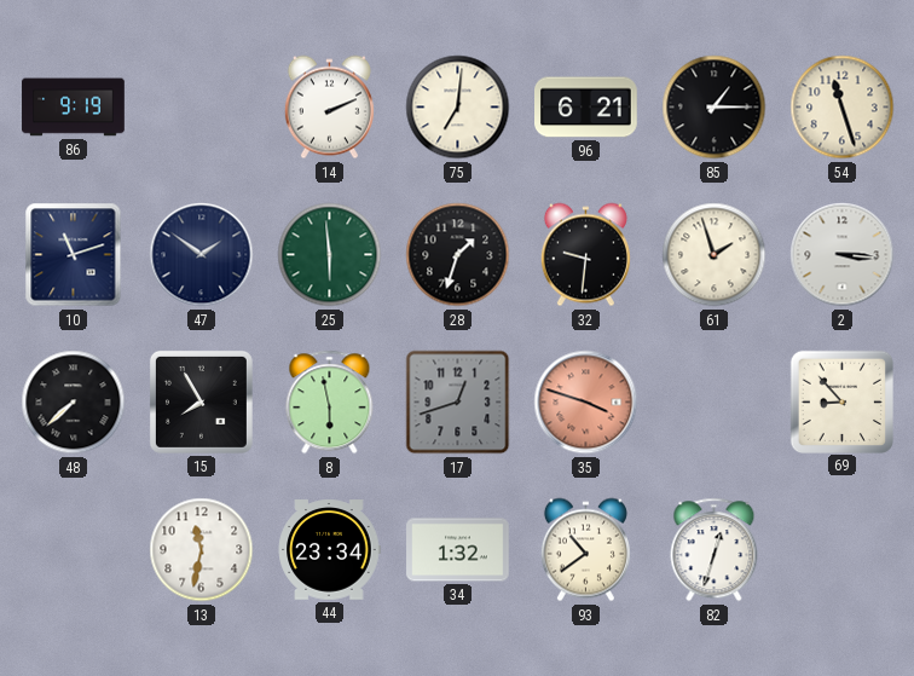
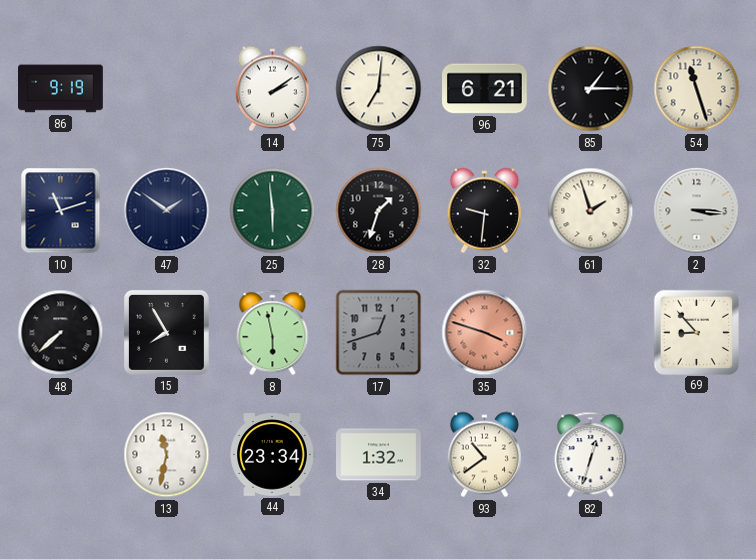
14: 2:11 -> 2:09
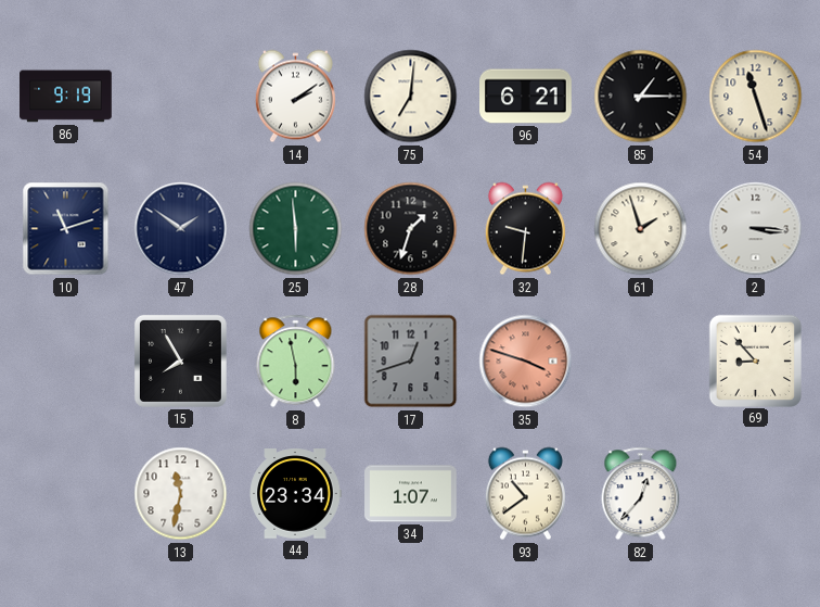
48: 7:38 -> none
34: 1:32 -> 1:07
82: 12:33 -> 12:37
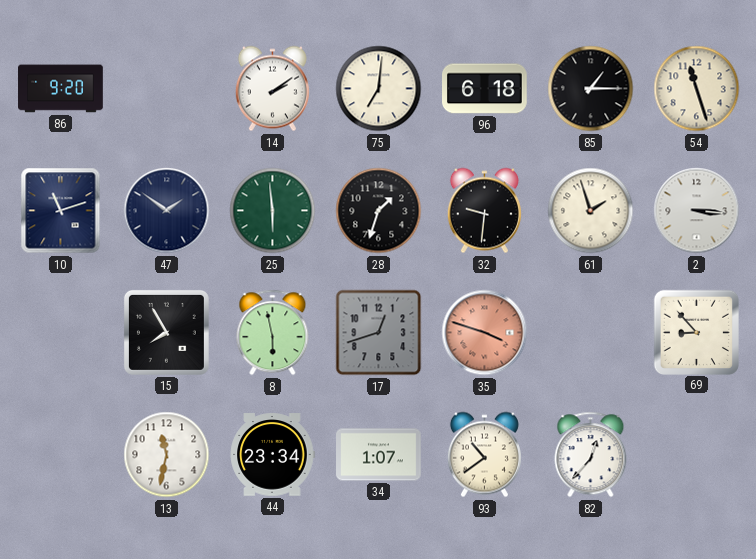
86: 9:19 -> 9:20
96: 6:21 -> 6:18
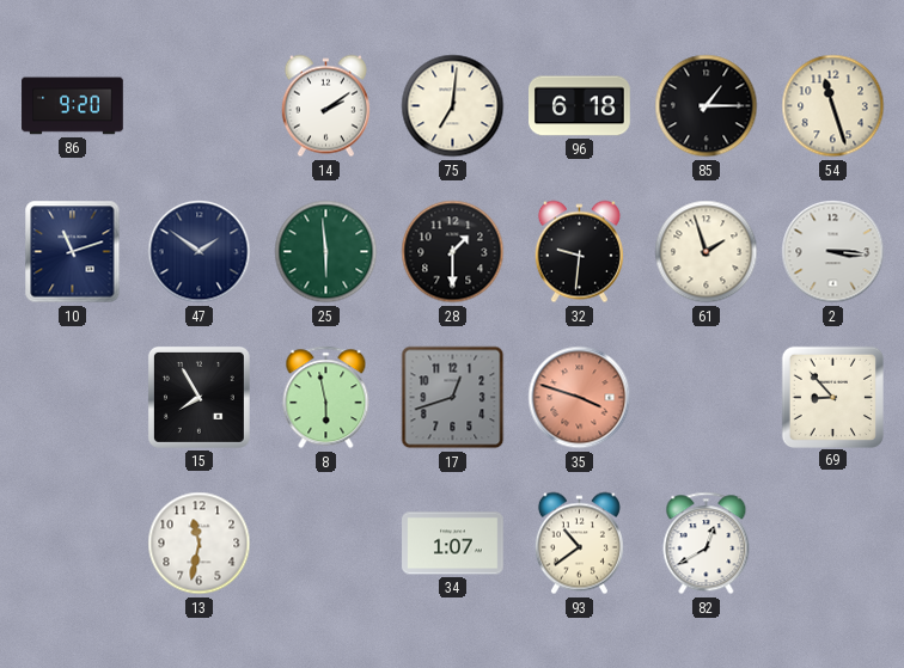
28: 1:33 -> 1:30
44: 23:34 -> none
82: 12:37 -> 12:40
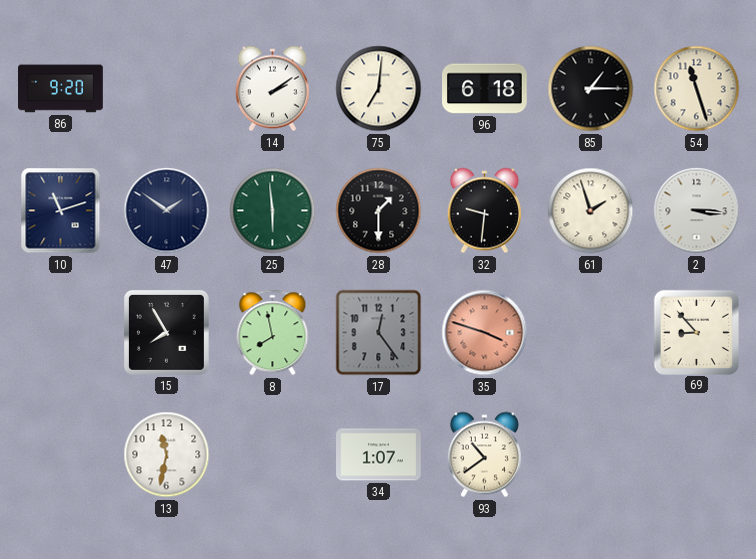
8: 5:58 -> 7:58
17: 12:42 -> 12:24
82: 12:40 -> none
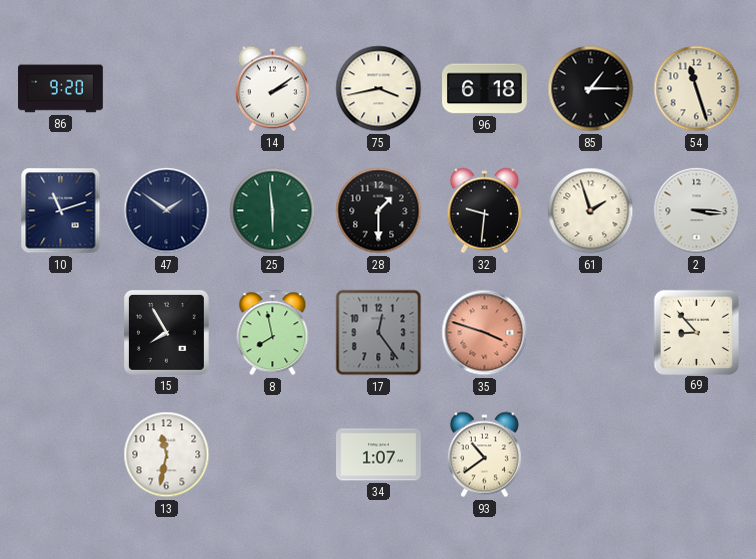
75: 7:01 -> 3:43
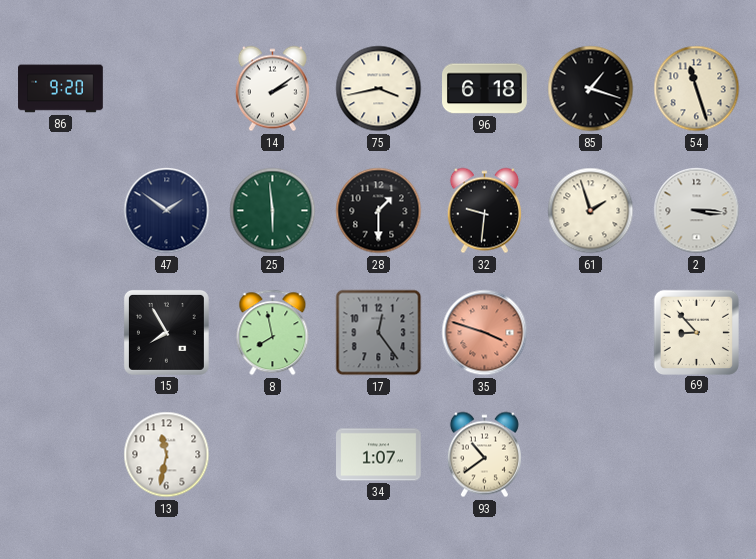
85: 1:15 -> 1:18
10: 11:12 -> none
